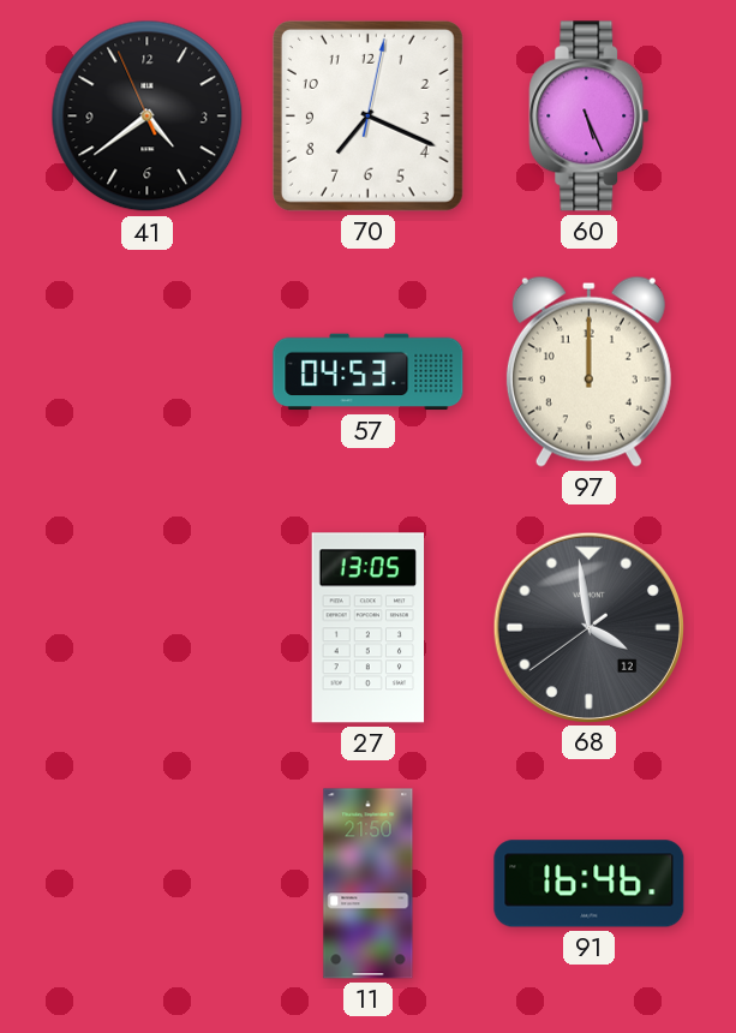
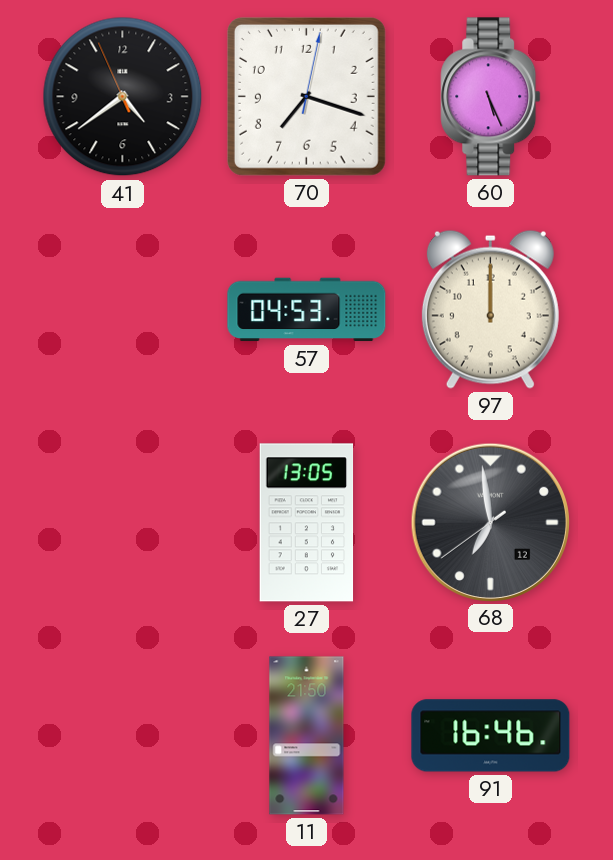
70: 7:19 -> 7:18
68: 3:58 -> 6:58
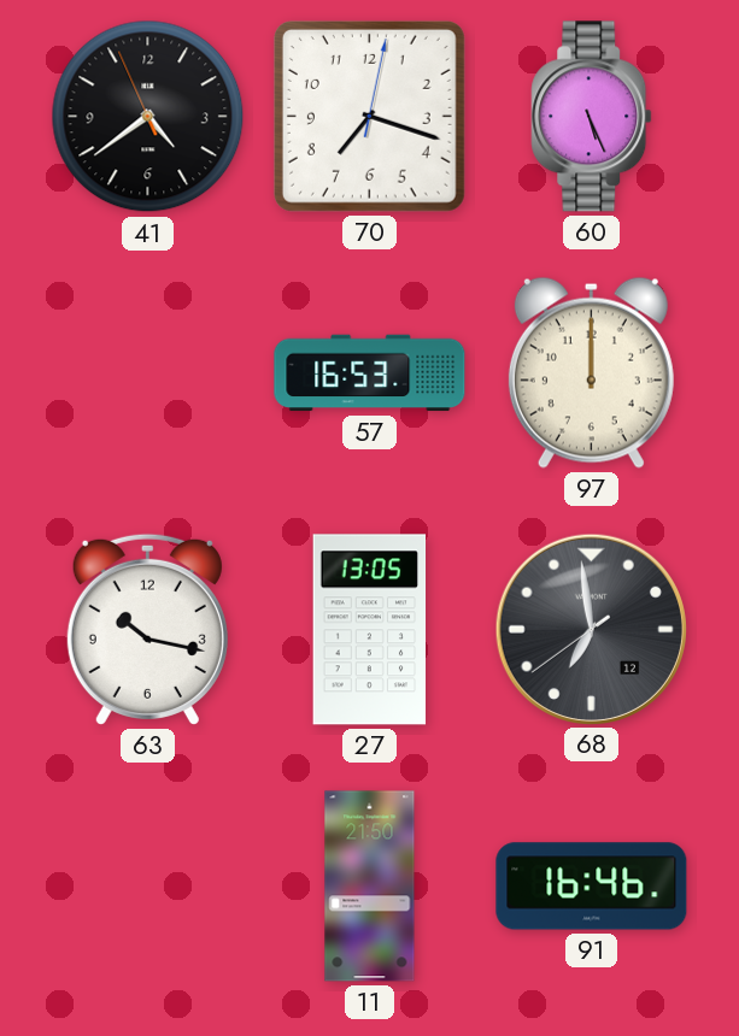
57: 04:53 -> 16:53
63: none -> 10:17
